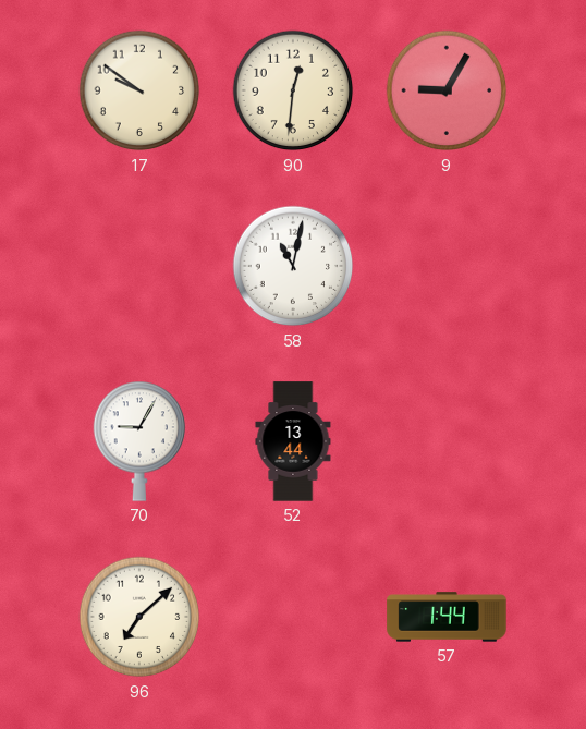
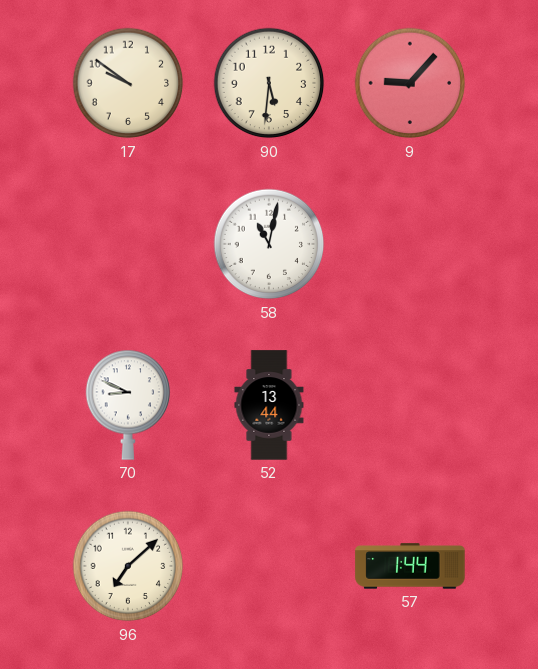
90: 12:31 -> 5:31
9: 9:05 -> 9:07
70: 9:05 -> 8:49
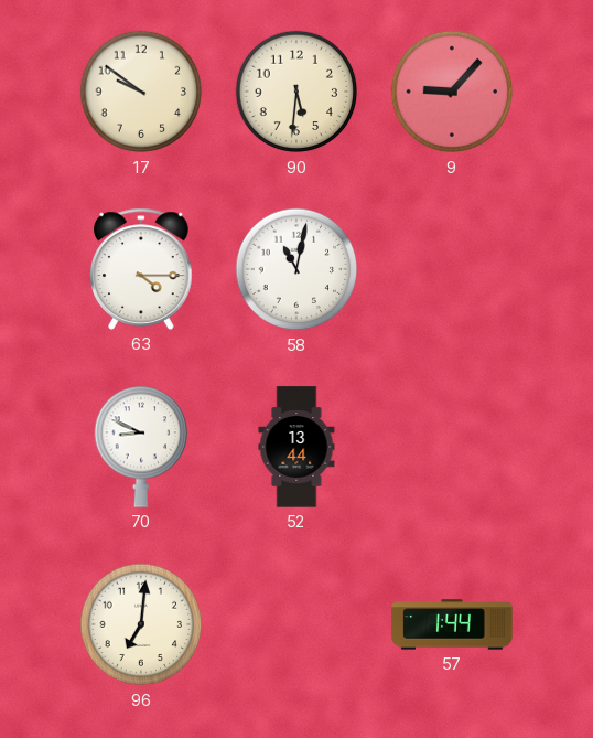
63: none -> 4:15
96: 7:08 -> 7:01
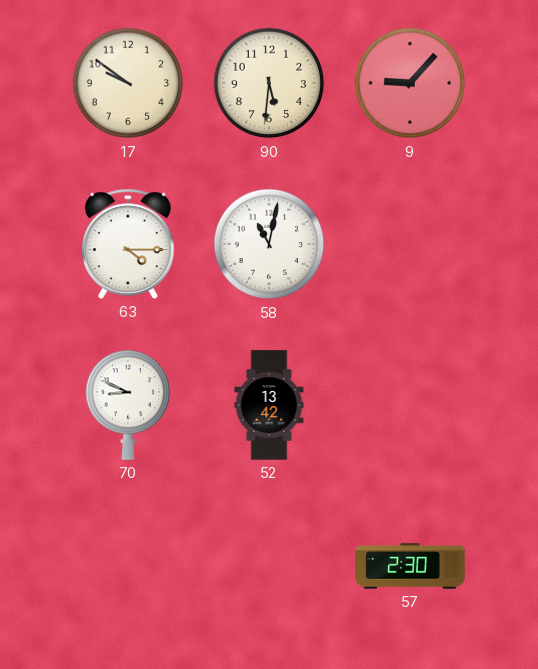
52: 13:44 -> 13:42
96: 7:01 -> none
57: 1:44 -> 2:30
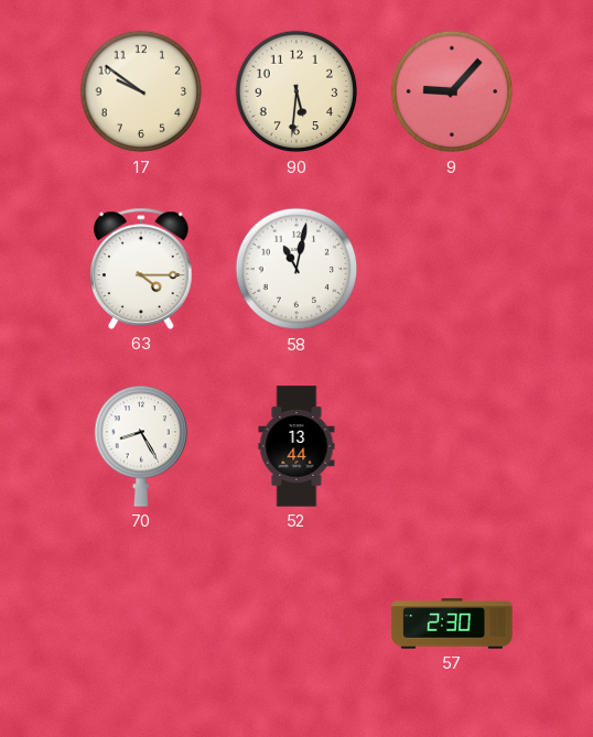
70: 8:49 -> 8:25
52: 13:42 -> 13:44
